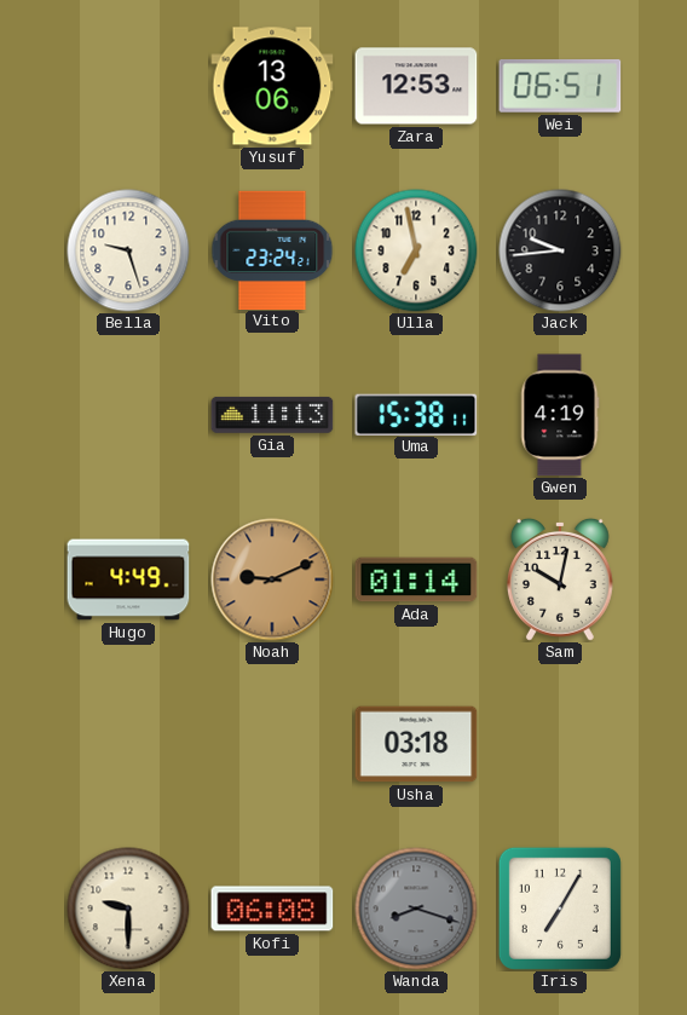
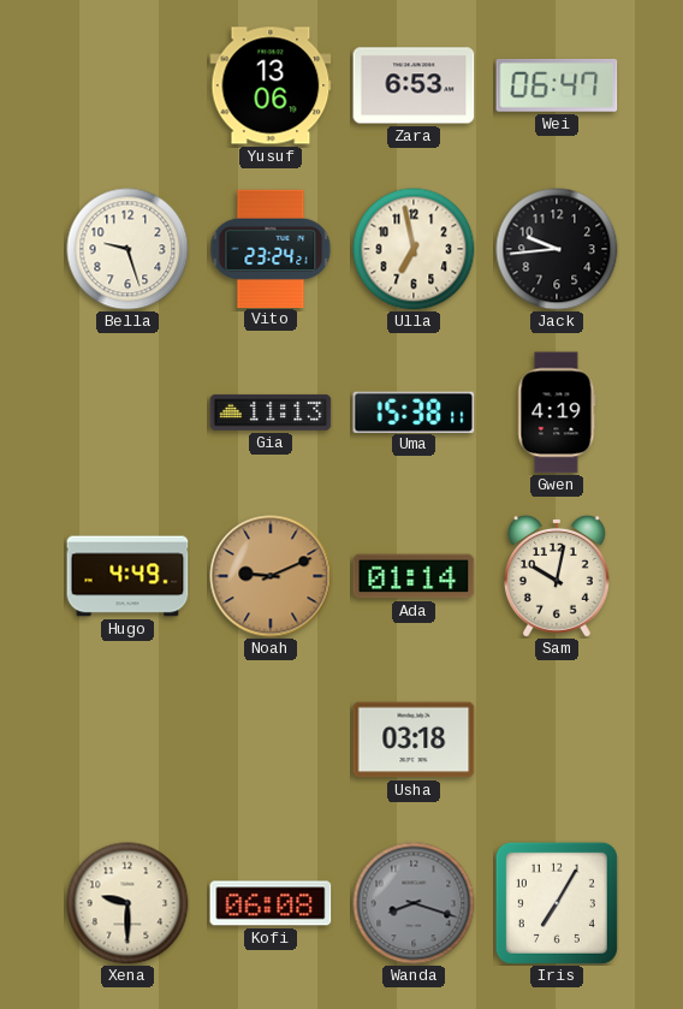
Zara: 12:53 -> 6:53
Wei: 06:51 -> 06:47
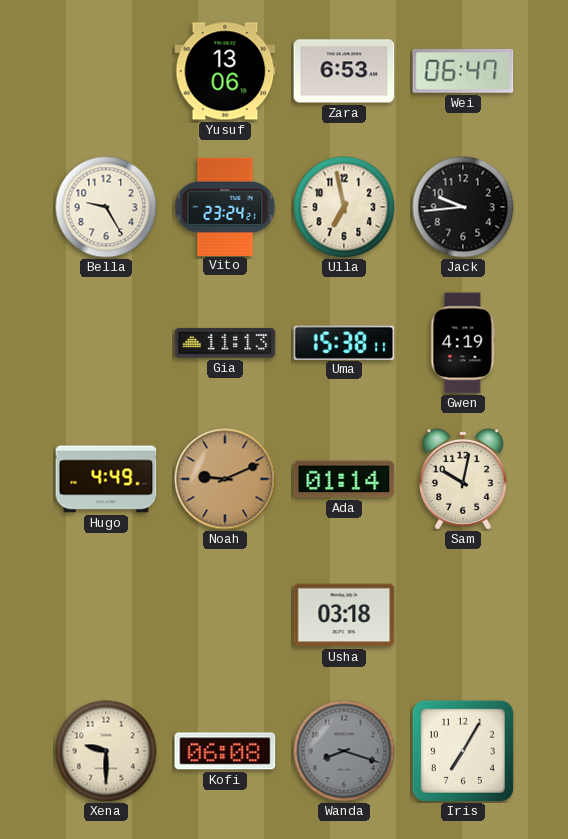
Bella: 9:27 -> 9:25
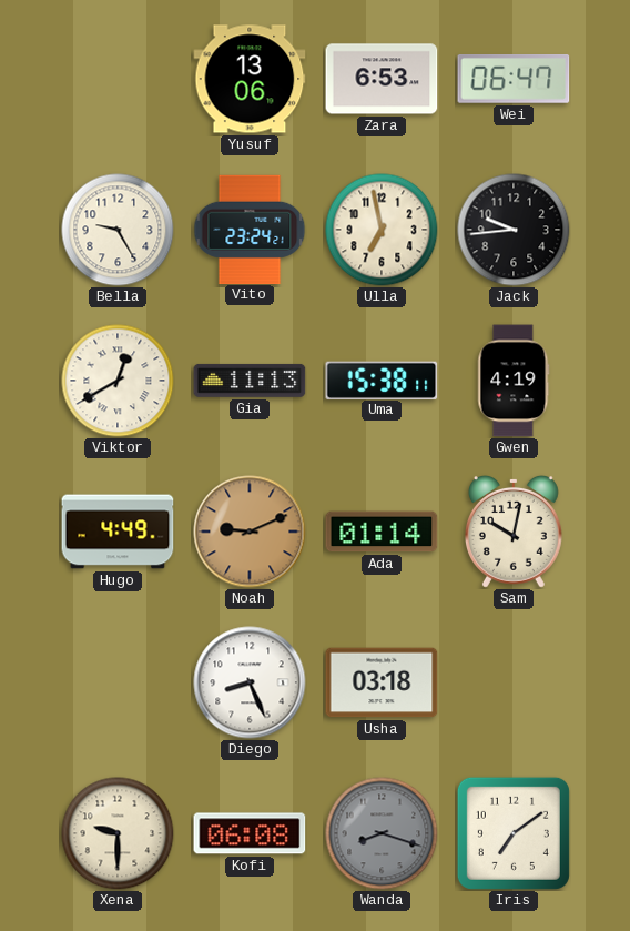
Viktor: none -> 12:40
Diego: none -> 8:26
Iris: 7:05 -> 7:09
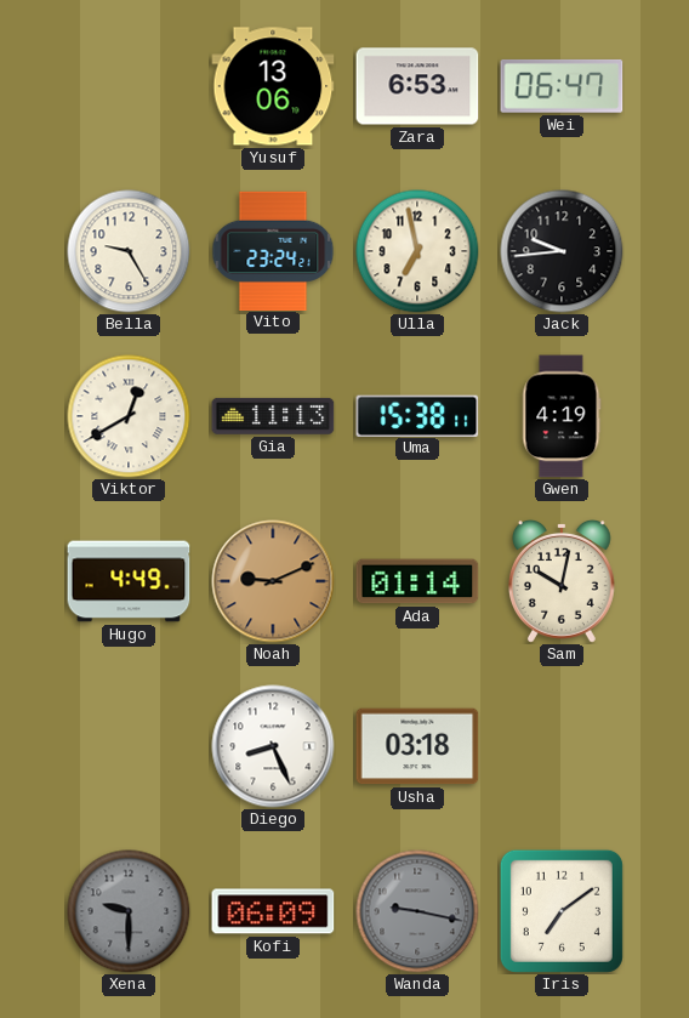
Xena dial: cream -> grey
Kofi: 06:08 -> 06:09
Wanda: 8:18 -> 9:17
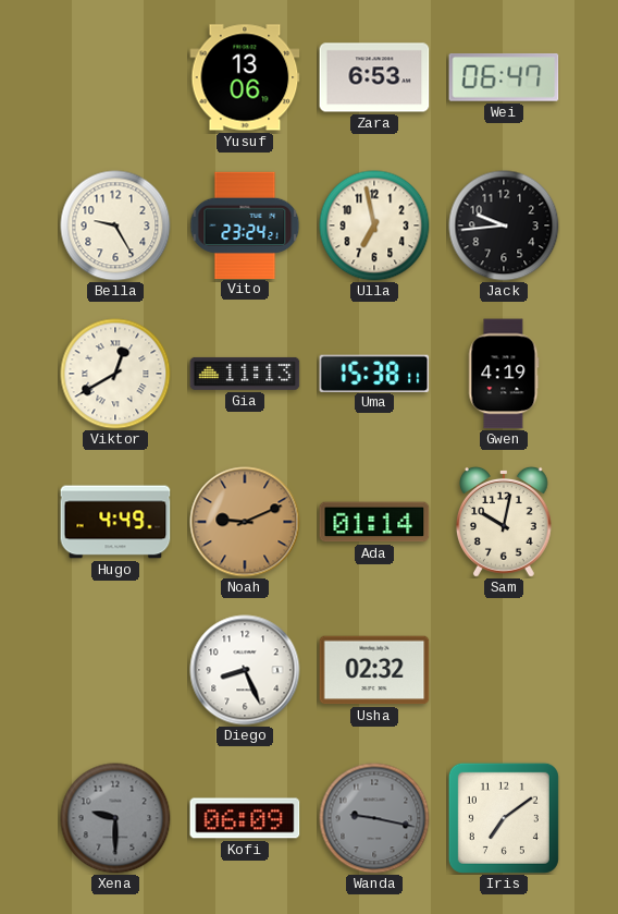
Usha: 03:18 -> 02:32
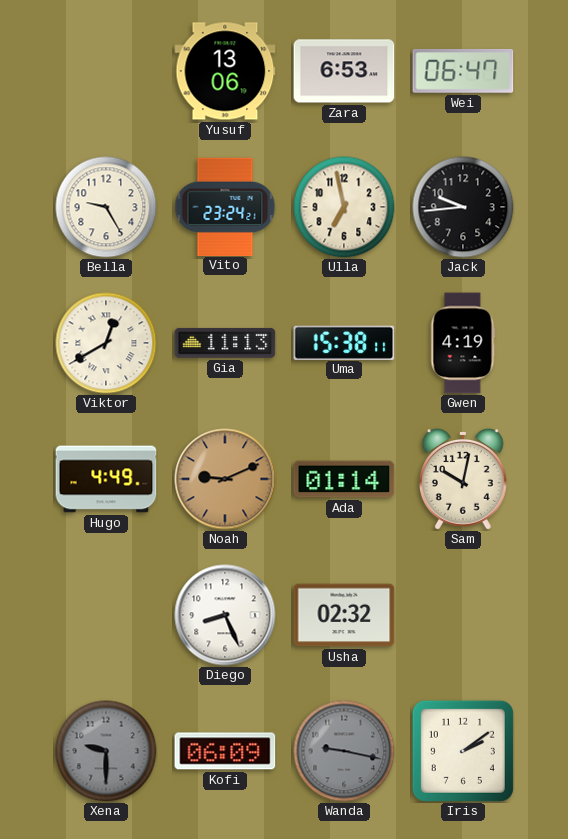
Iris: 7:09 -> 2:09
